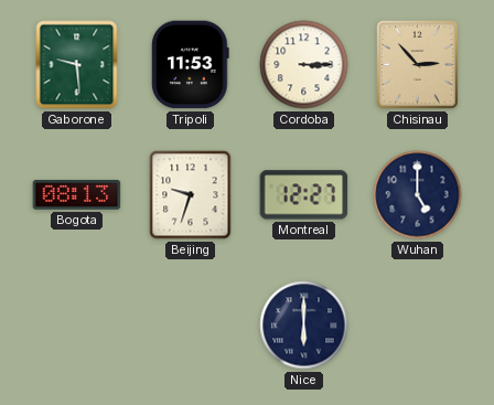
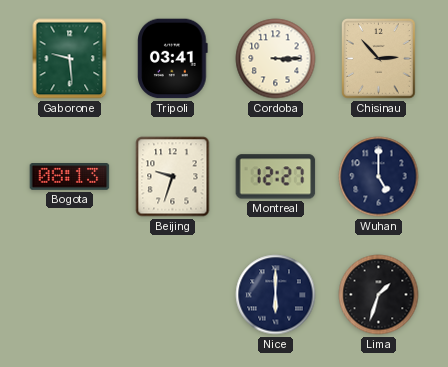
Tripoli: 11:53 -> 03:41
Lima: none -> 1:33
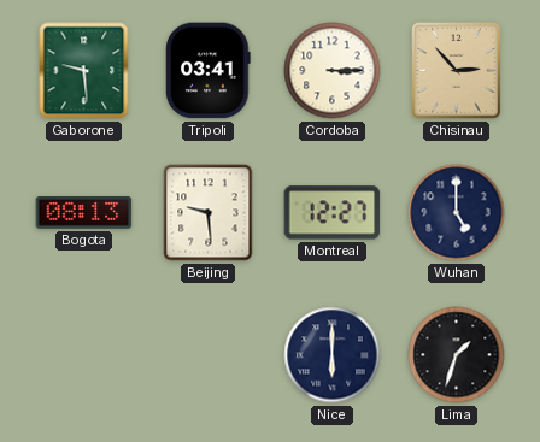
Beijing: 9:33 -> 9:29
